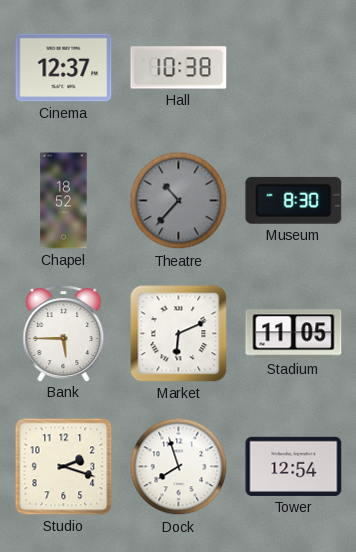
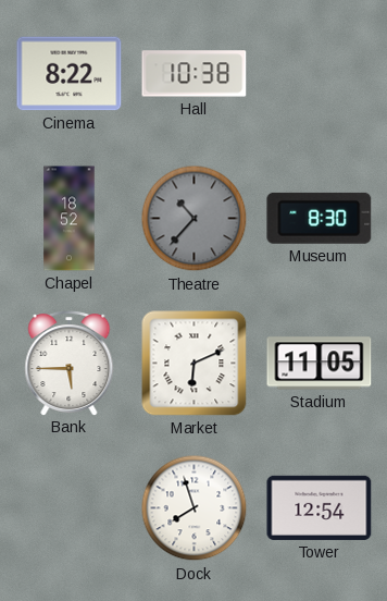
Cinema: 12:37 -> 8:22
Studio: 2:18 -> none
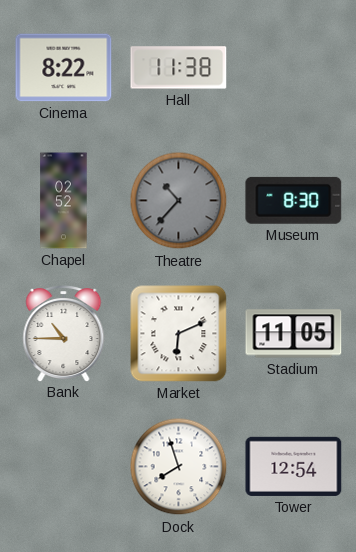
Hall: 10:38 -> 11:38
Chapel: 18:52 -> 02:52
Bank: 5:45 -> 10:45
